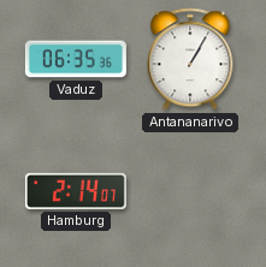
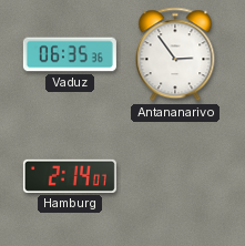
Antananarivo: 1:05 -> 2:54
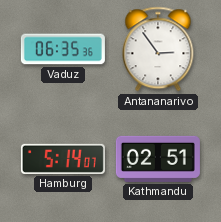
Hamburg: 2:14 -> 5:14
Kathmandu: none -> 02:51
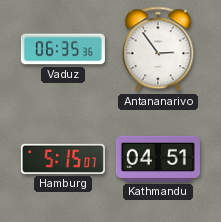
Hamburg: 5:14 -> 5:15
Kathmandu: 02:51 -> 04:51
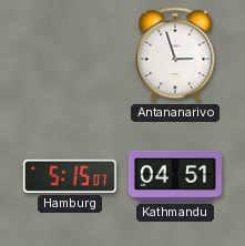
Vaduz: 06:35 -> none
Antananarivo: 2:54 -> 2:57
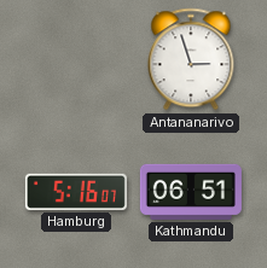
Hamburg: 5:15 -> 5:16
Kathmandu: 04:51 -> 06:51
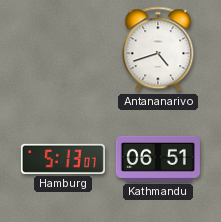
Antananarivo: 2:57 -> 4:42
Hamburg: 5:16 -> 5:13
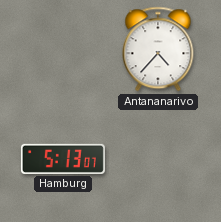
Antananarivo: 4:42 -> 4:37
Kathmandu: 06:51 -> none
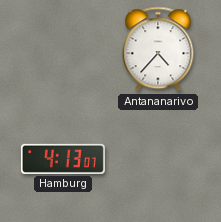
Hamburg: 5:13 -> 4:13
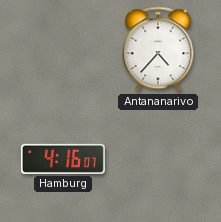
Hamburg: 4:13 -> 4:16
